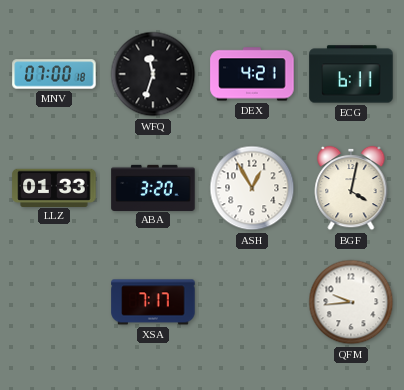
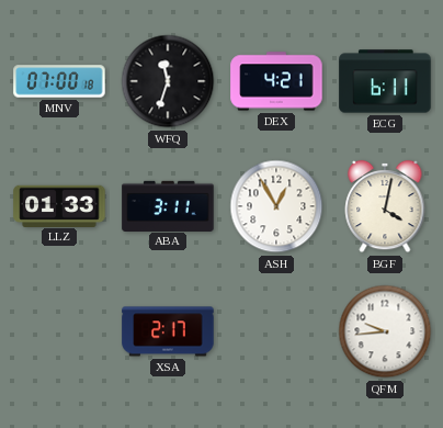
ABA: 3:20 -> 3:11
XSA: 7:17 -> 2:17
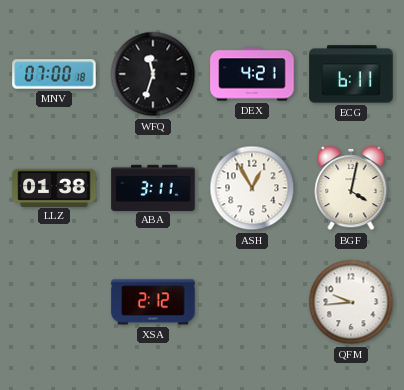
LLZ: 01:33 -> 01:38
XSA: 2:17 -> 2:12
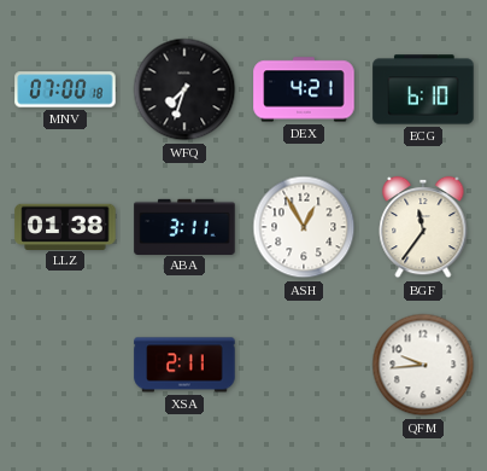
WFQ: 11:33 -> 7:33
ECG: 6:11 -> 6:10
BGF: 4:02 -> 11:36
XSA: 2:12 -> 2:11
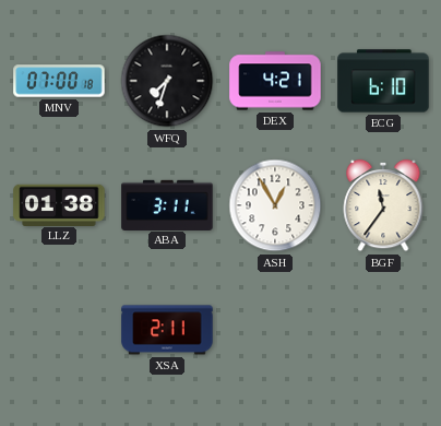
QFM: 9:44 -> none
